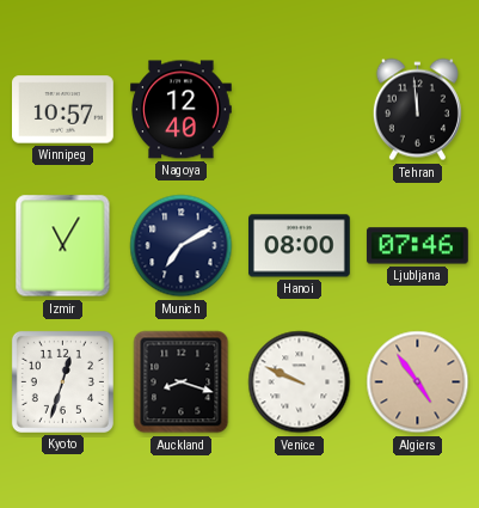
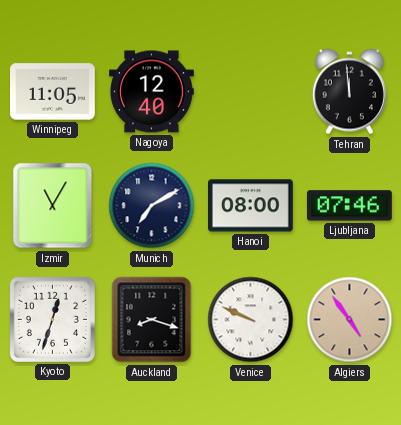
Winnipeg: 10:57 -> 11:05
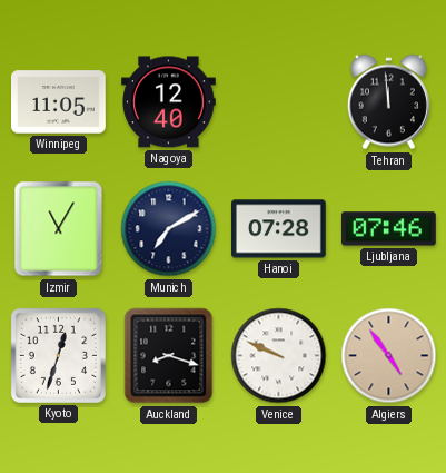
Hanoi: 08:00 -> 07:28
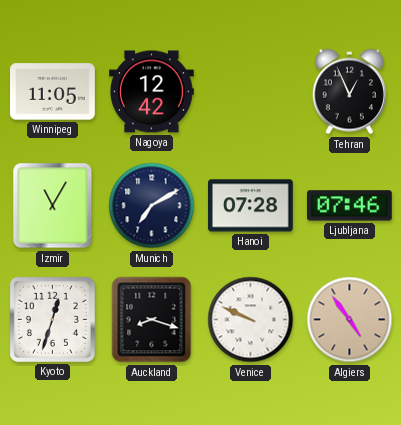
Nagoya: 12:40 -> 12:42
Tehran: 11:59 -> 12:56
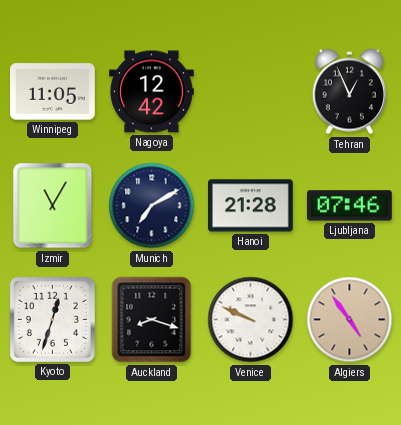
Hanoi: 07:28 -> 21:28
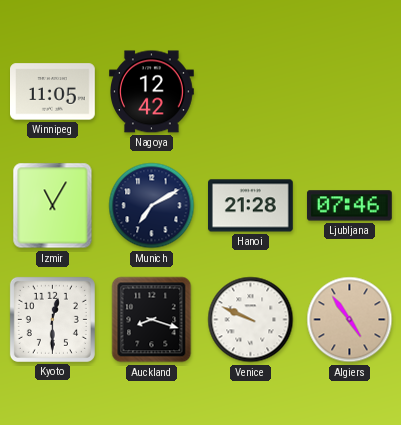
Tehran: 12:56 -> none
Kyoto: 12:33 -> 12:30
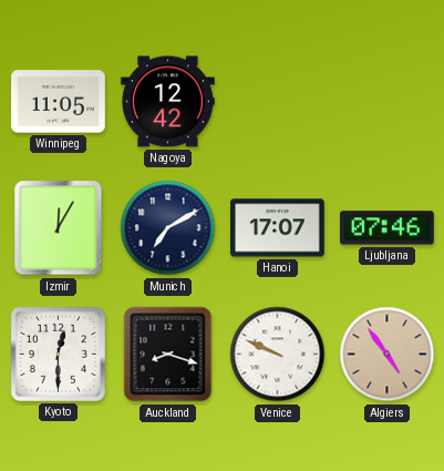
Izmir: 11:05 -> 12:05
Hanoi: 21:28 -> 17:07
